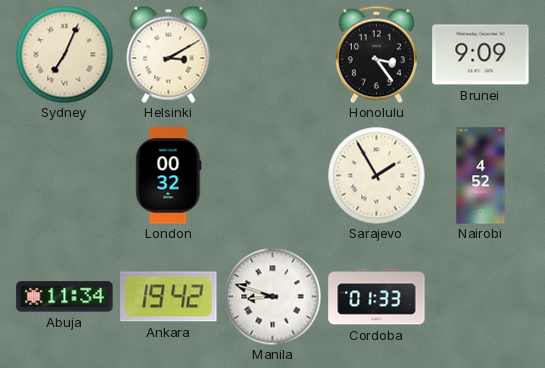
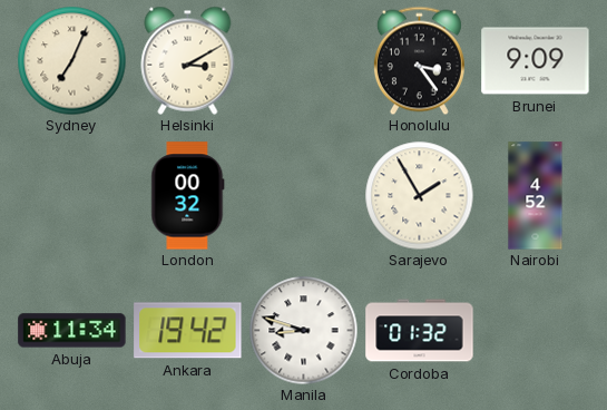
Cordoba: 01:33 -> 01:32
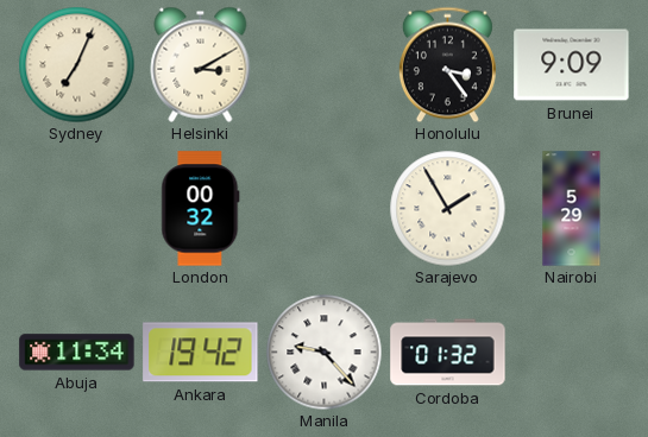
Nairobi: 4:52 -> 5:29
Manila: 8:48 -> 9:23
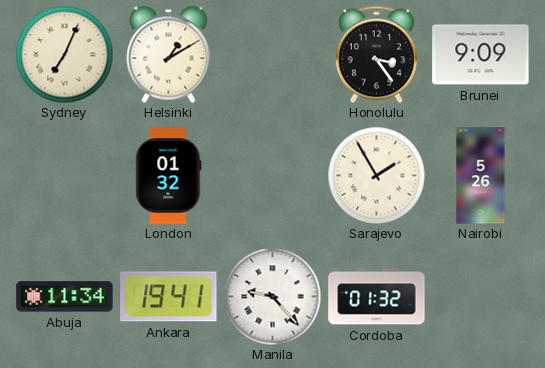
Helsinki: 3:10 -> 1:10
London: 00:32 -> 01:32
Nairobi: 5:29 -> 5:26
Ankara: 19:42 -> 19:41
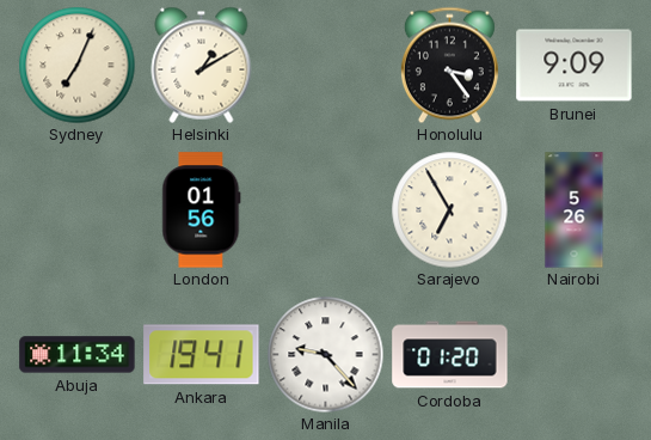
London: 01:32 -> 01:56
Sarajevo: 1:55 -> 6:55
Cordoba: 01:32 -> 01:20
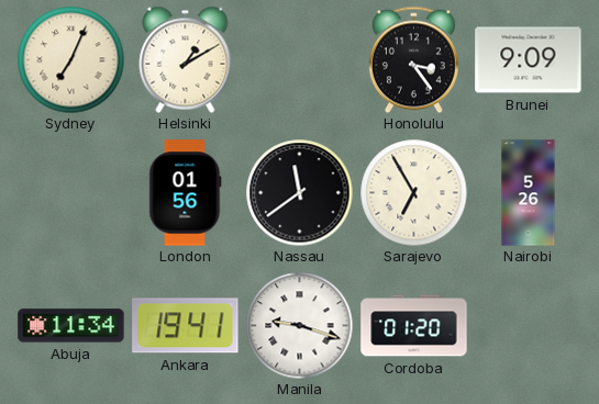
Nassau: none -> 11:39
Manila: 9:23 -> 9:18
